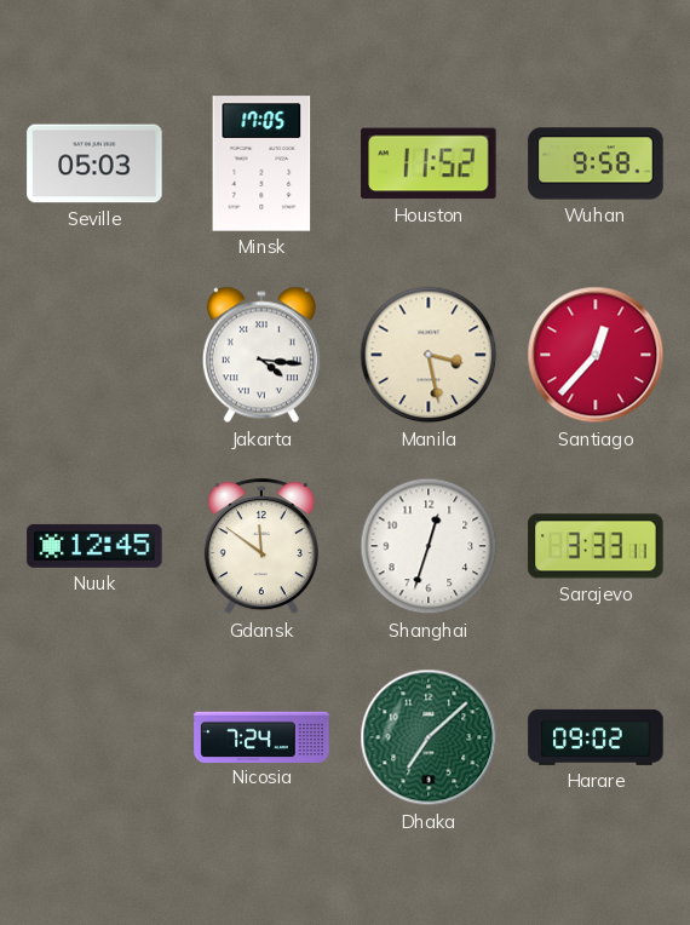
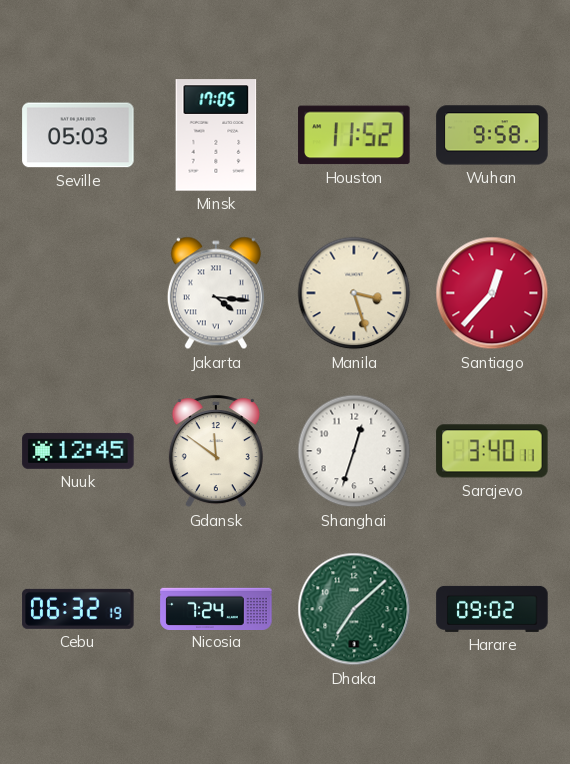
Manila: 3:28 -> 3:27
Sarajevo: 3:33 -> 3:40
Cebu: none -> 06:32
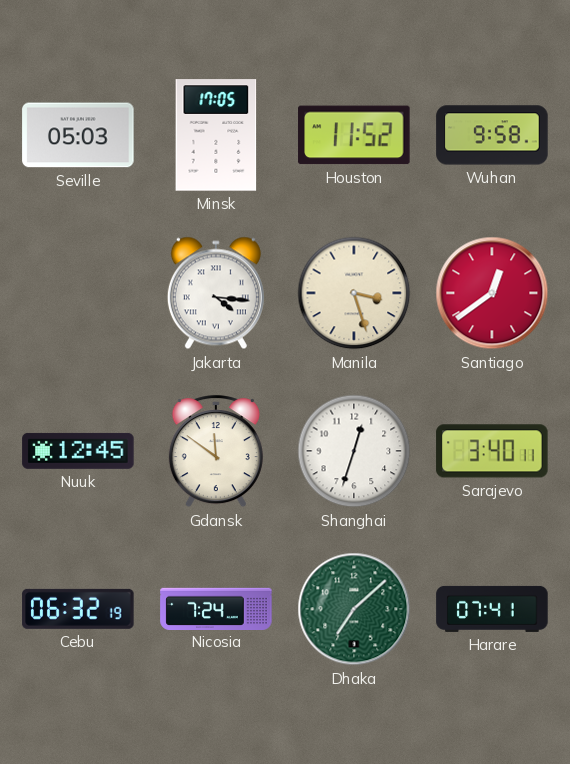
Santiago: 12:37 -> 12:39
Harare: 09:02 -> 07:41
